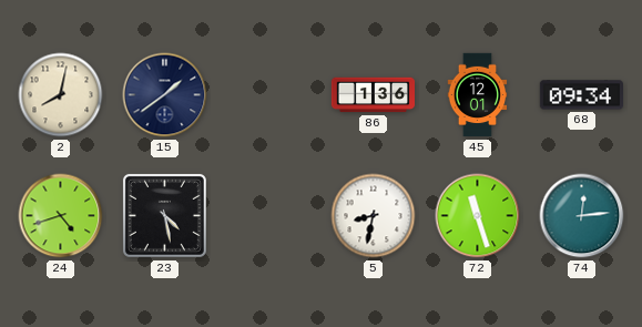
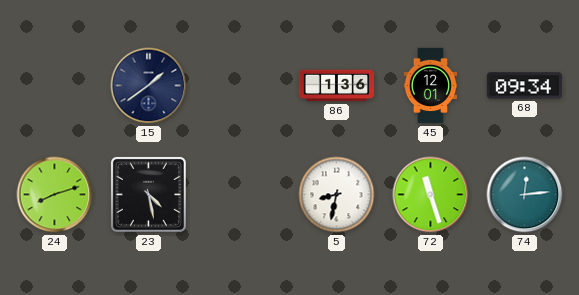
2: 8:02 -> none
24: 4:42 -> 8:12
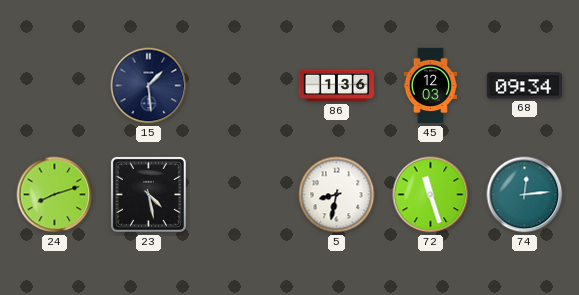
15: 1:39 -> 1:29
45: 12:01 -> 12:03
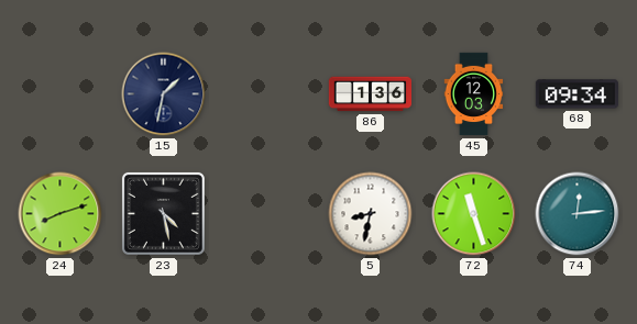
15: 1:29 -> 1:32
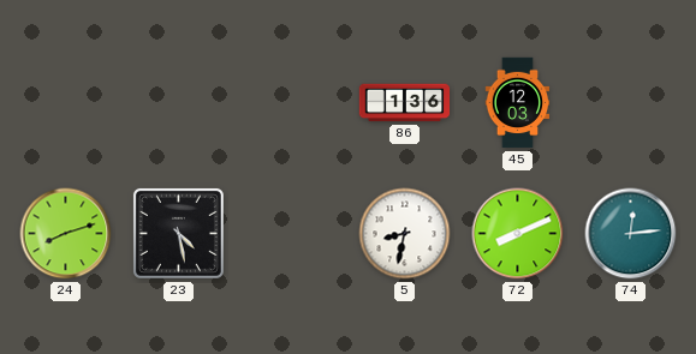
15: 1:32 -> none
68: 09:34 -> none
72: 11:27 -> 8:11
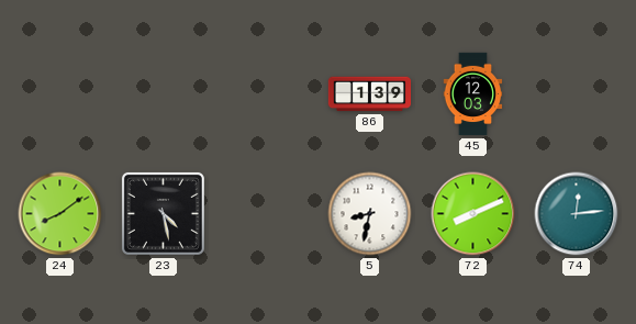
86: 1:36 -> 1:39
24: 8:12 -> 8:09
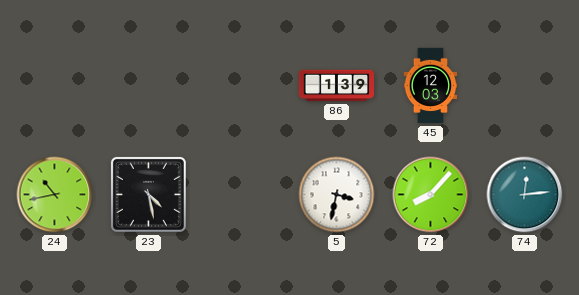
24: 8:09 -> 10:43
5: 8:32 -> 3:32
72: 8:11 -> 8:07
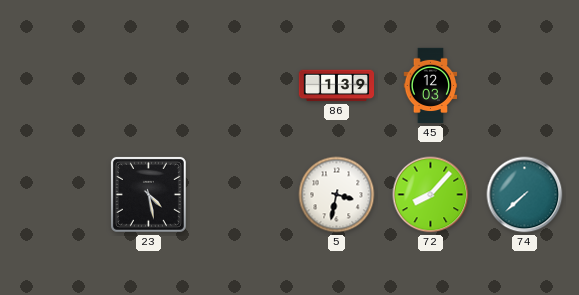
24: 10:43 -> none
74: 12:14 -> 7:38
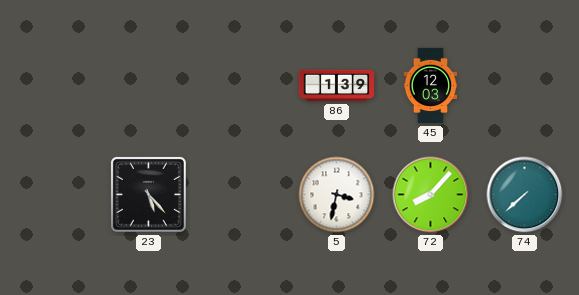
23: 4:28 -> 5:23
